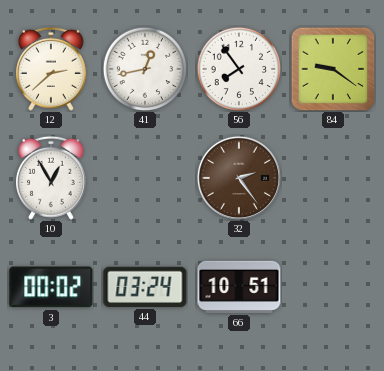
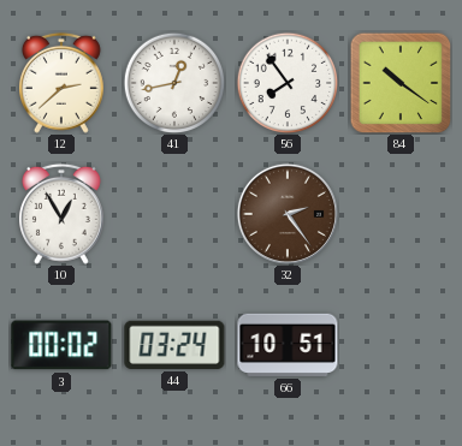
84: 9:21 -> 10:21
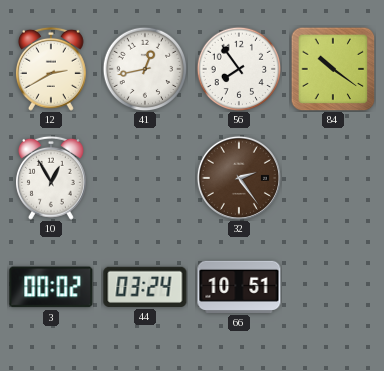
12: 2:38 -> 2:40
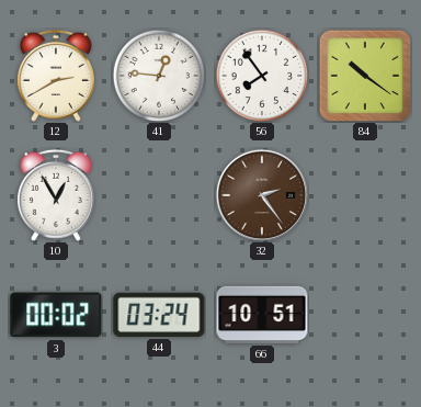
41: 12:43 -> 12:46
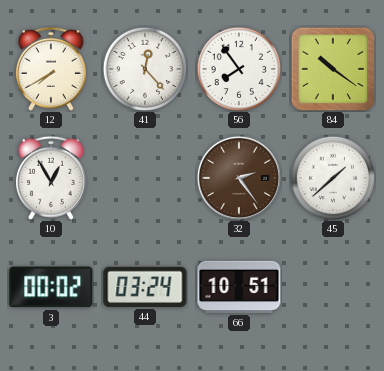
12: 2:40 -> 7:40
41: 12:46 -> 12:23
45: none -> 1:38
